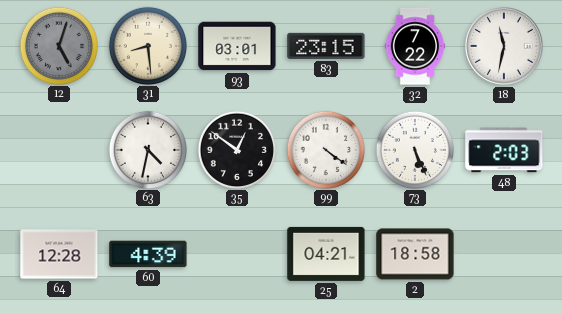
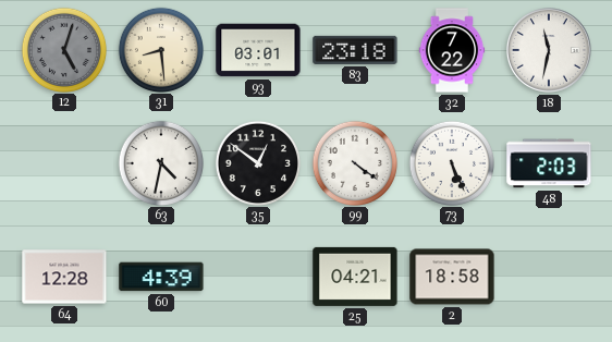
83: 23:15 -> 23:18
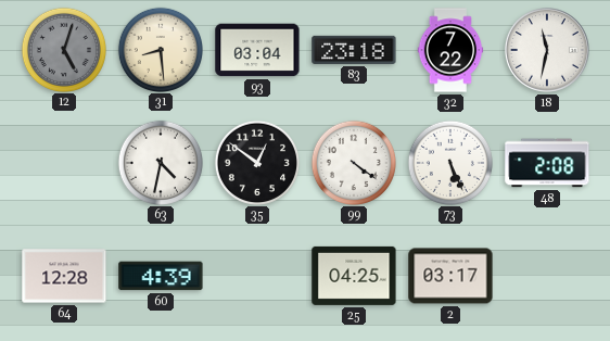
93: 03:01 -> 03:04
48: 2:03 -> 2:08
25: 04:21 -> 04:25
2: 18:58 -> 03:17
